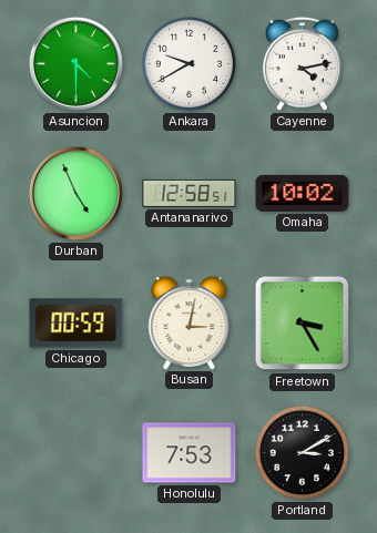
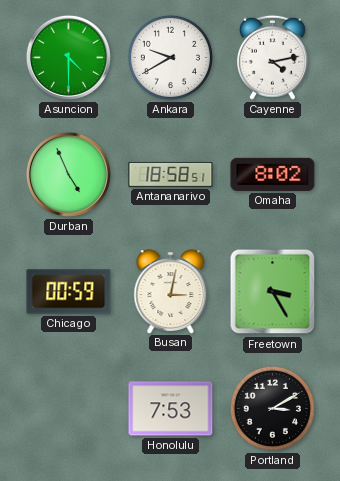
Antananarivo: 12:58 -> 18:58
Omaha: 10:02 -> 8:02
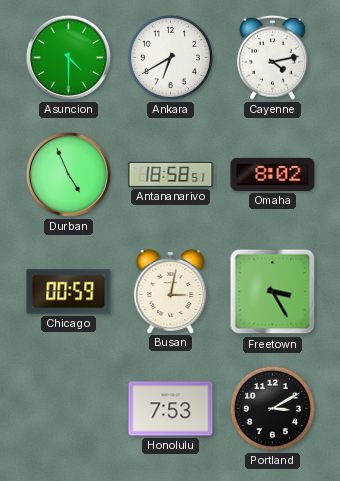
Ankara: 9:40 -> 6:40
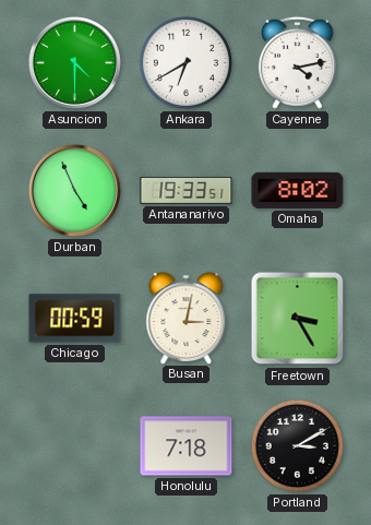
Antananarivo: 18:58 -> 19:33
Honolulu: 7:53 -> 7:18
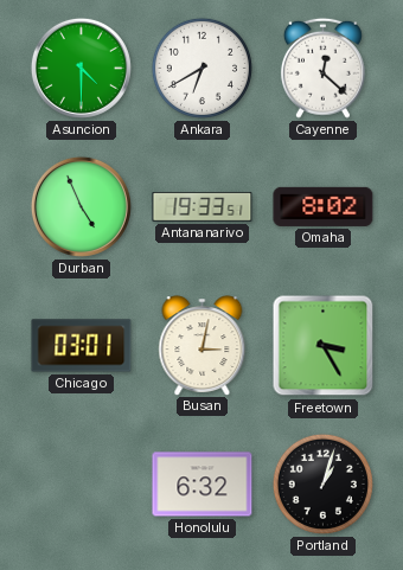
Cayenne: 4:13 -> 12:22
Chicago: 00:59 -> 03:01
Honolulu: 7:18 -> 6:32
Portland: 3:10 -> 1:03
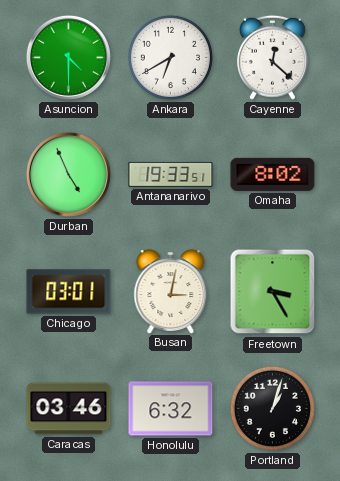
Caracas: none -> 03:46
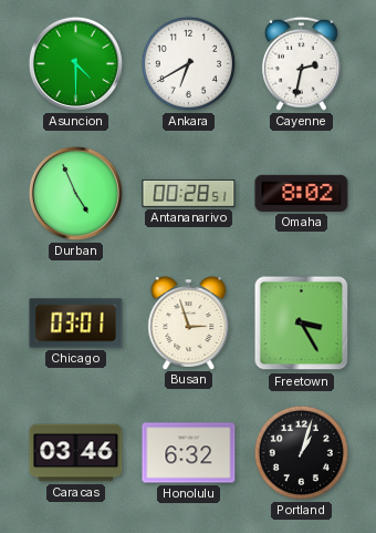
Cayenne: 12:22 -> 2:32
Antananarivo: 19:33 -> 00:28
Busan: 3:02 -> 2:57
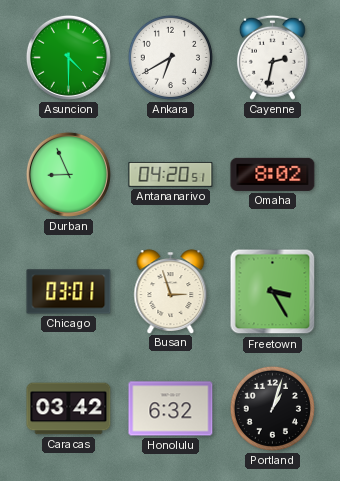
Durban: 4:56 -> 8:56
Antananarivo: 00:28 -> 04:20
Caracas: 03:46 -> 03:42
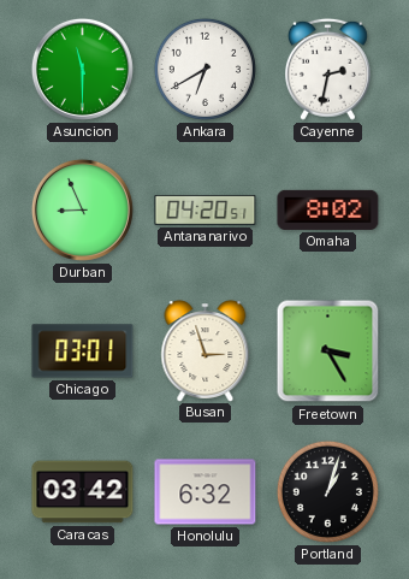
Asuncion: 4:30 -> 11:30
